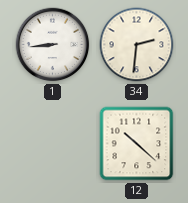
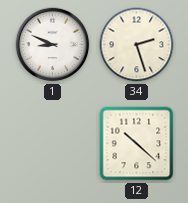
1: 8:44 -> 8:49
34: 2:31 -> 2:27
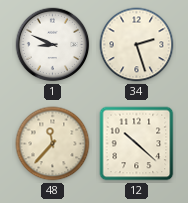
48: none -> 11:37
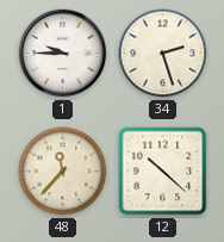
1: 8:49 -> 9:45
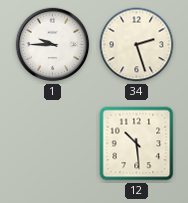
48: 11:37 -> none
12: 10:22 -> 10:29
